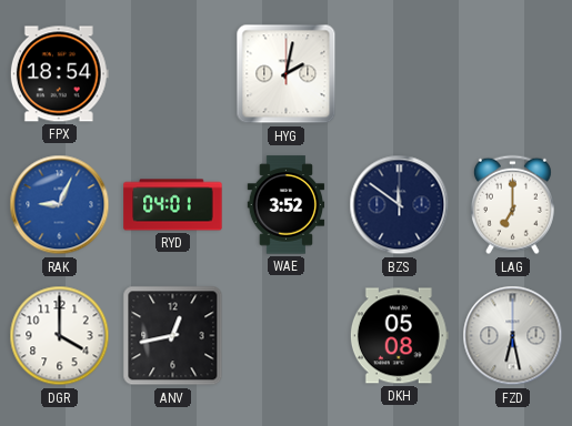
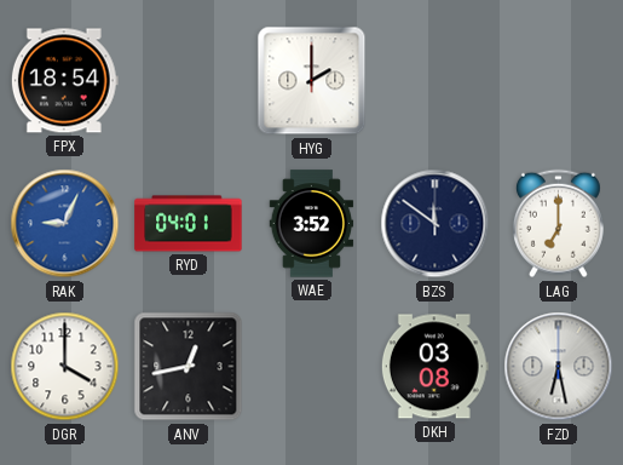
HYG: 2:02 -> 2:00
DKH: 05:08 -> 03:08
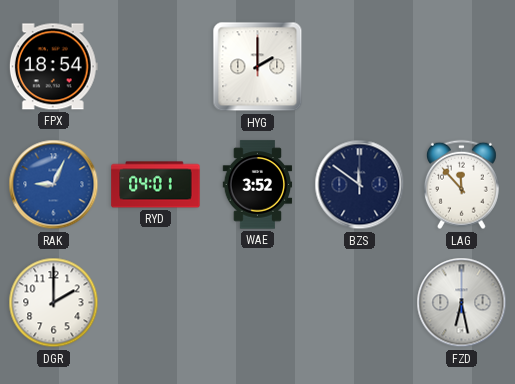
LAG: 7:00 -> 11:53
DGR: 4:00 -> 2:00
ANV: 12:43 -> none
DKH: 03:08 -> none
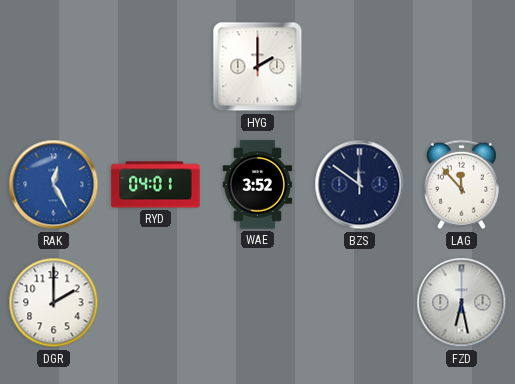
FPX: 18:54 -> none
RAK: 9:04 -> 12:25
